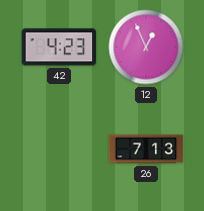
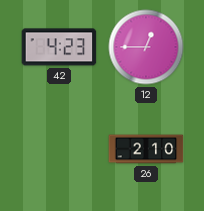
12: 12:56 -> 12:45
26: 7:13 -> 2:10
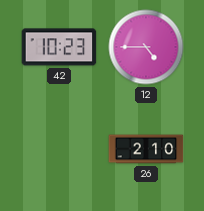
42: 4:23 -> 10:23
12: 12:45 -> 4:45
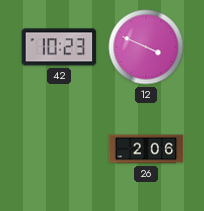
12: 4:45 -> 3:49
26: 2:10 -> 2:06
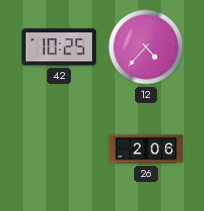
42: 10:23 -> 10:25
12: 3:49 -> 4:37
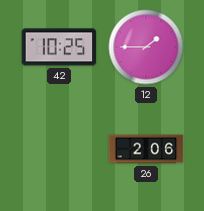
12: 4:37 -> 1:45
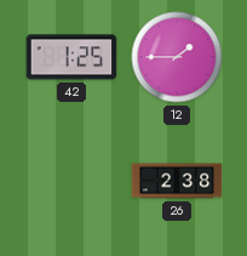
42: 10:25 -> 1:25
26: 2:06 -> 2:38
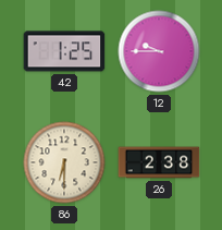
12: 1:45 -> 9:45
86: none -> 6:30
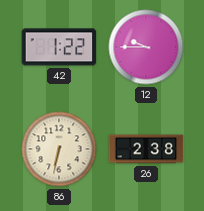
42: 1:25 -> 1:22
86: 6:30 -> 6:32
